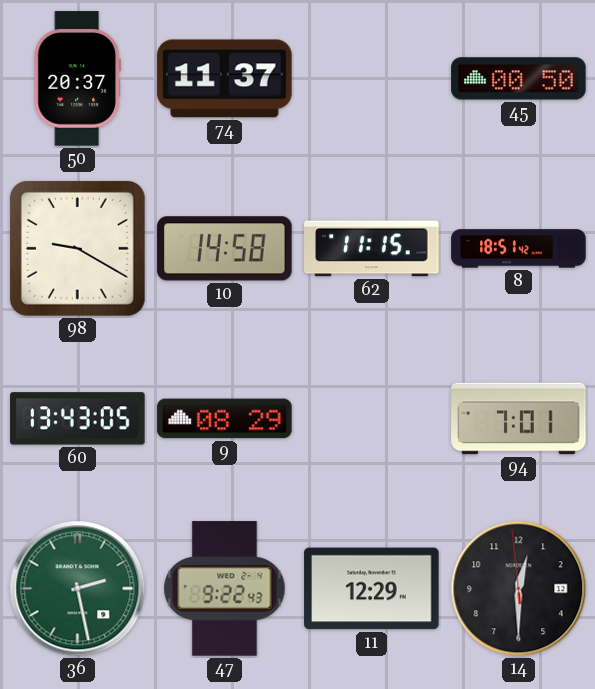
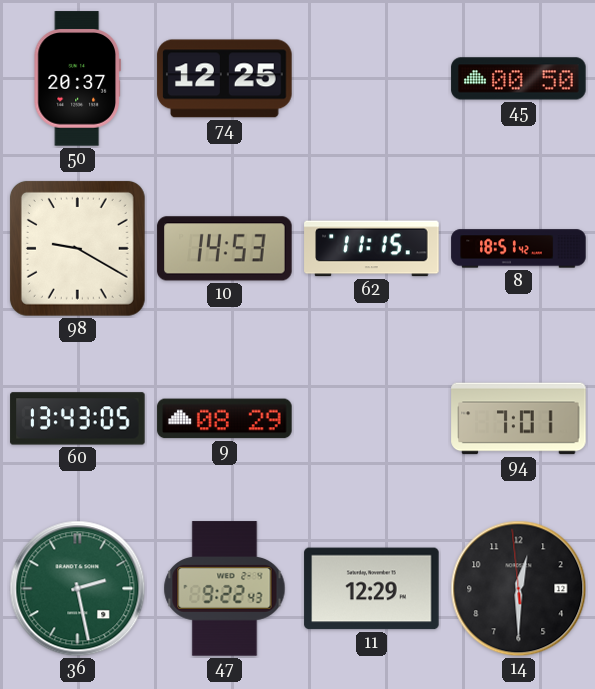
74: 11:37 -> 12:25
10: 14:58 -> 14:53
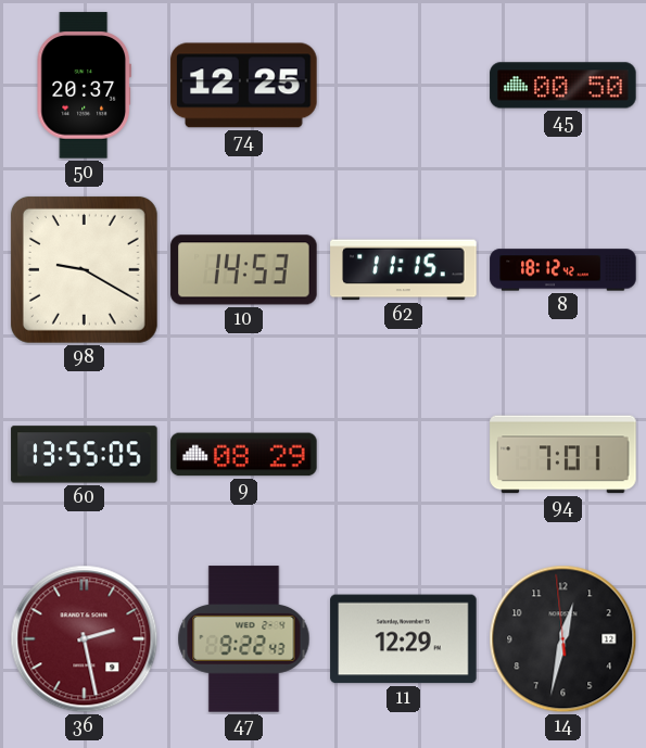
8: 18:51 -> 18:12
60: 13:43 -> 13:55
36 dial: green -> burgundy
14: 12:29 -> 12:31
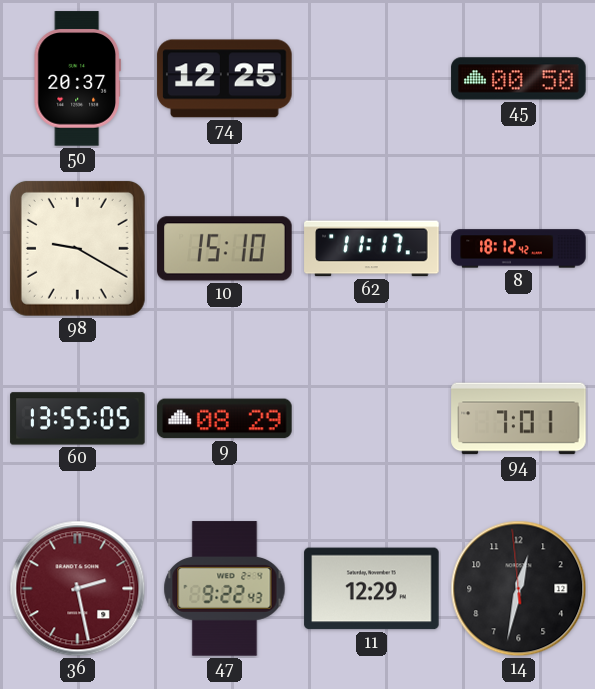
10: 14:53 -> 15:10
62: 11:15 -> 11:17
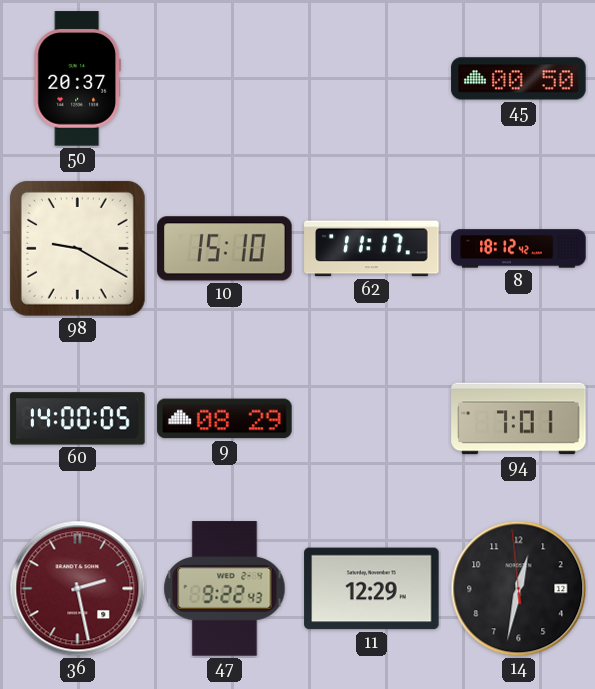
74: 12:25 -> none
60: 13:55 -> 14:00
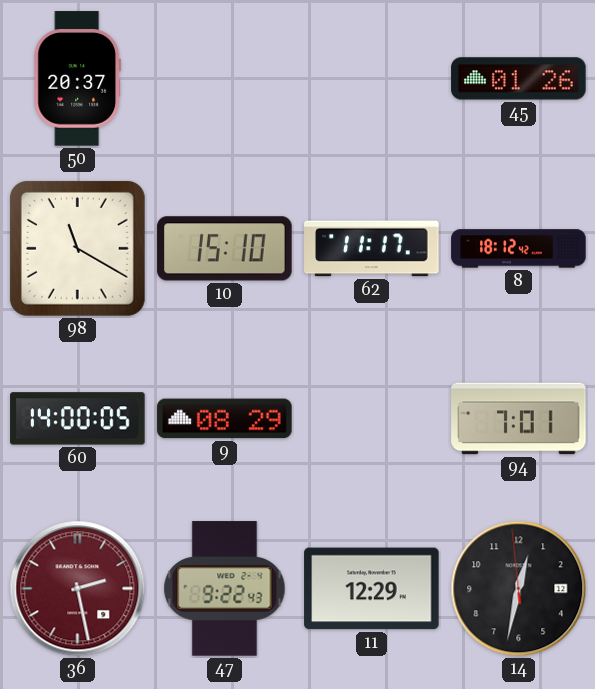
45: 00:50 -> 01:26
98: 9:20 -> 11:20
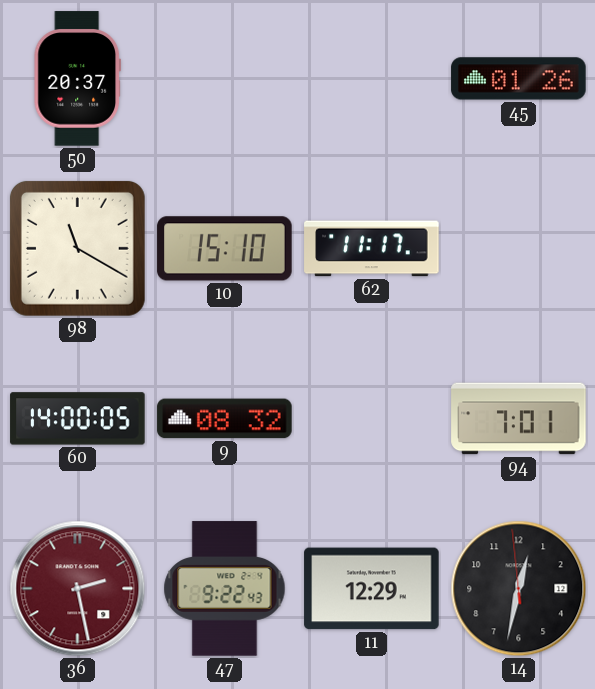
8: 18:12 -> none
9: 08:29 -> 08:32
